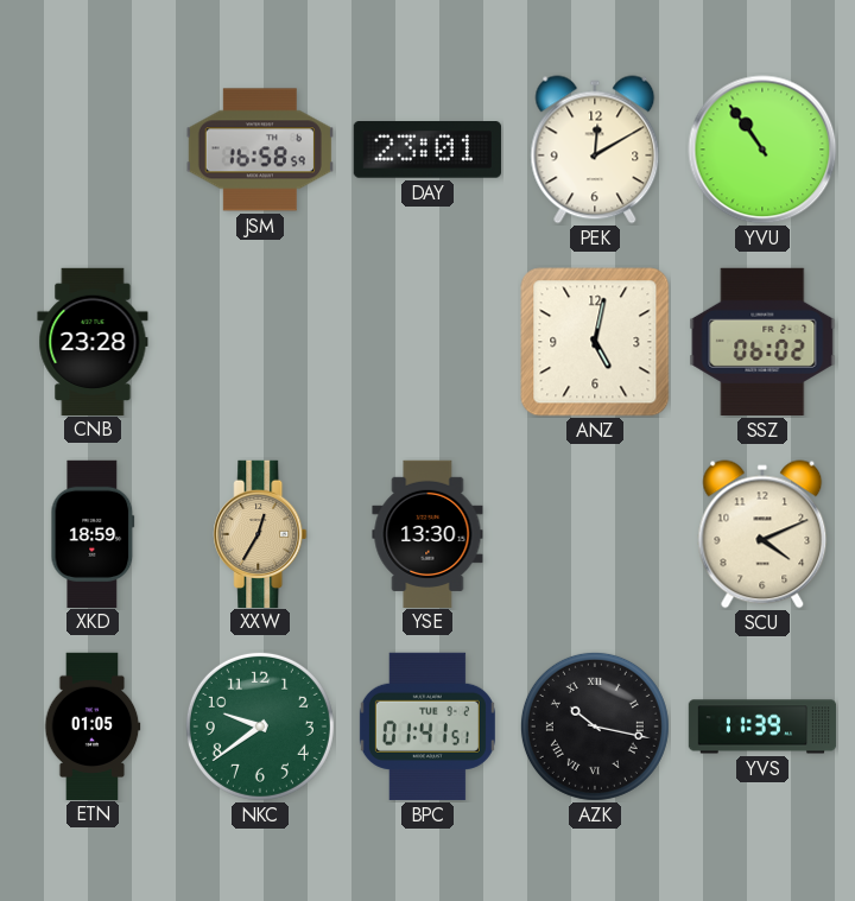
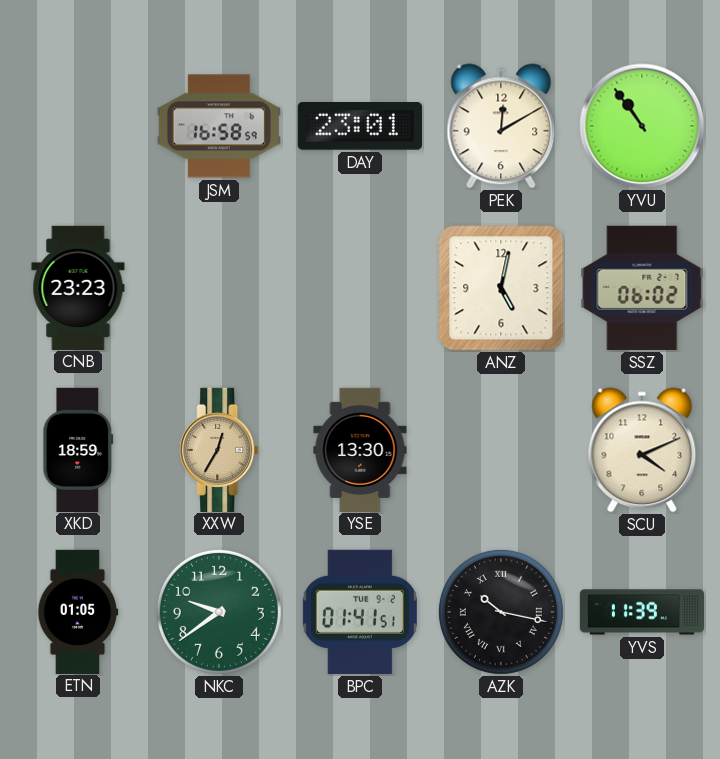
CNB: 23:28 -> 23:23
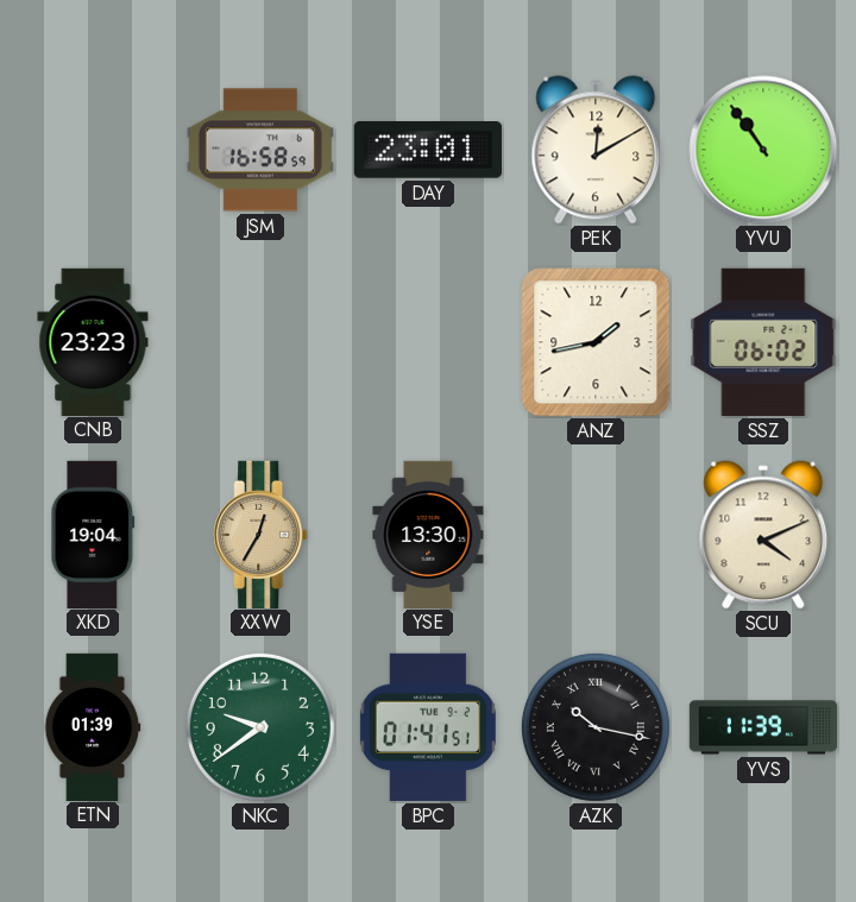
ANZ: 5:02 -> 1:43
XKD: 18:59 -> 19:04
ETN: 01:05 -> 01:39
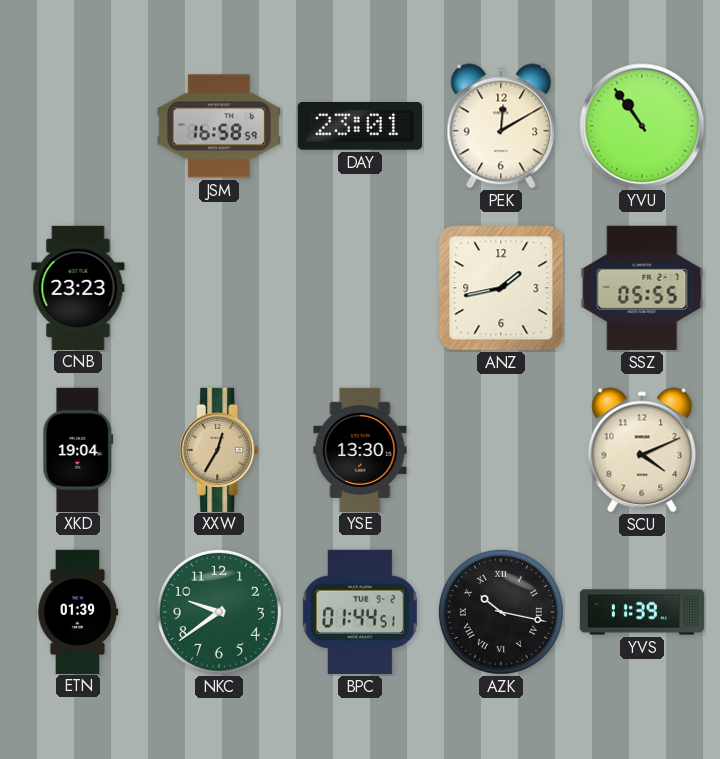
SSZ: 06:02 -> 05:55
BPC: 01:41 -> 01:44
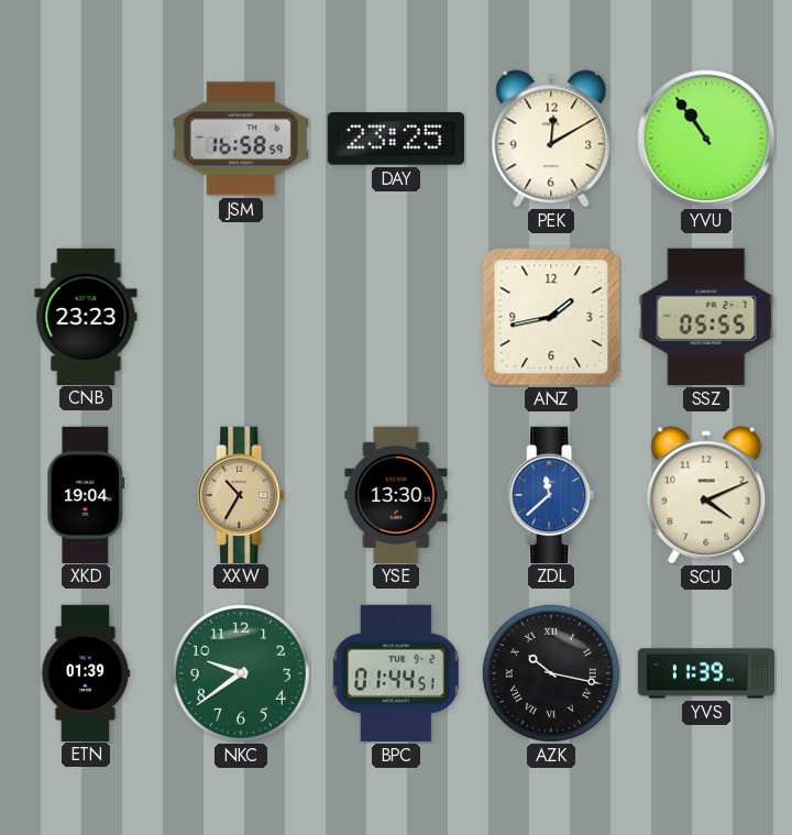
DAY: 23:01 -> 23:25
XXW: 12:35 -> 10:35
ZDL: none -> 11:38
